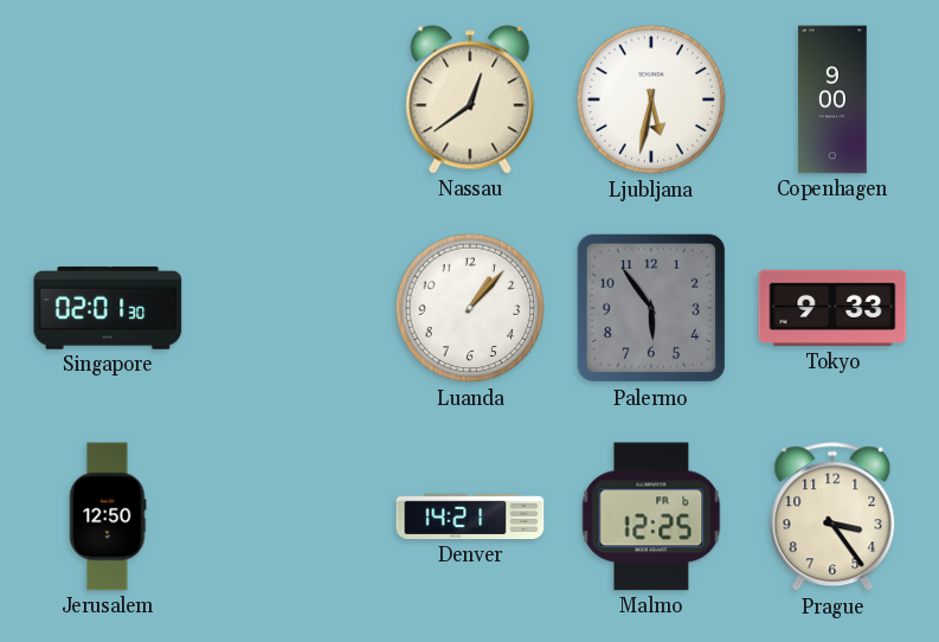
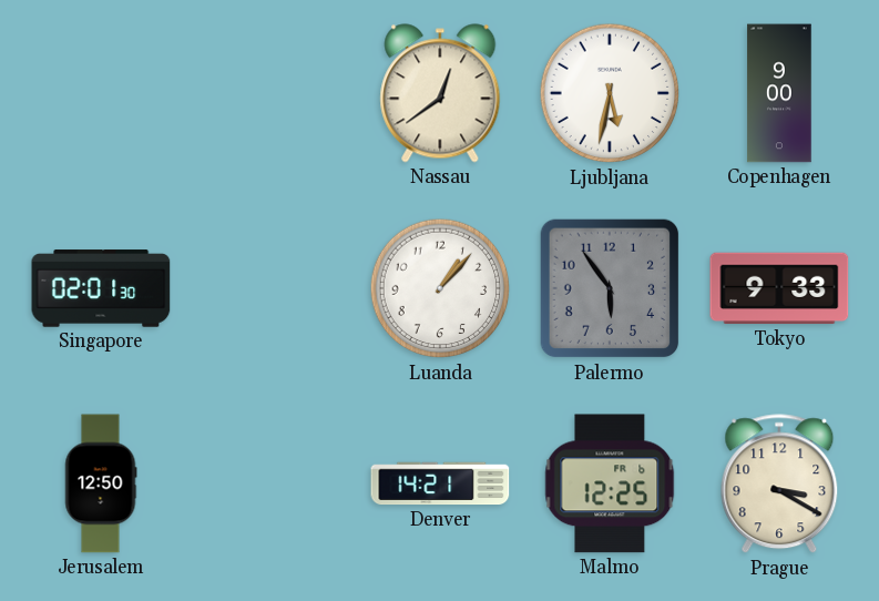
Prague: 3:24 -> 3:20
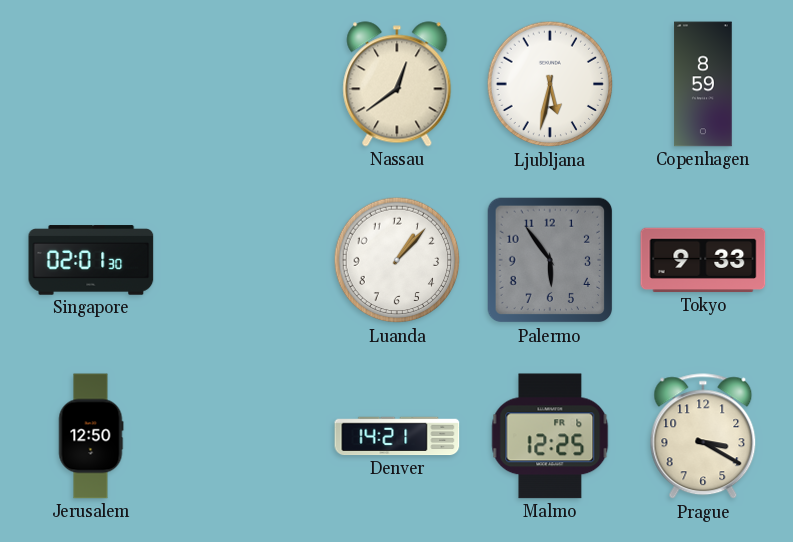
Copenhagen: 9:00 -> 8:59
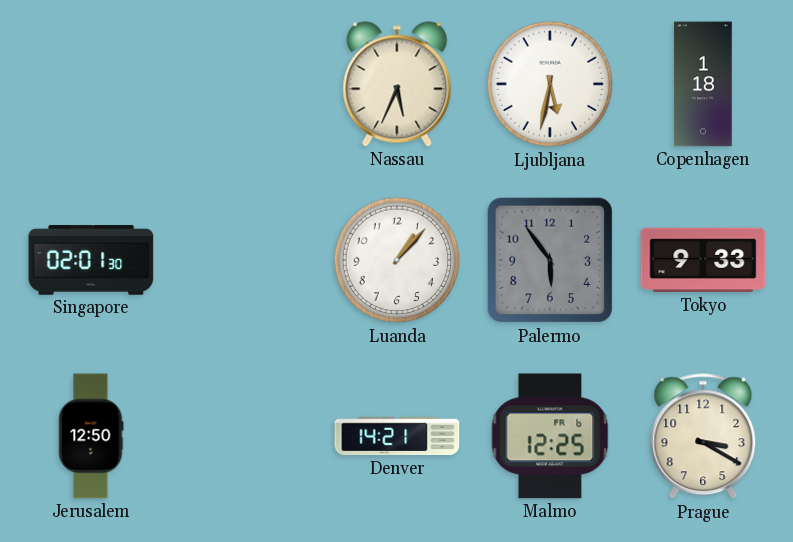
Nassau: 12:39 -> 5:34
Copenhagen: 8:59 -> 1:18
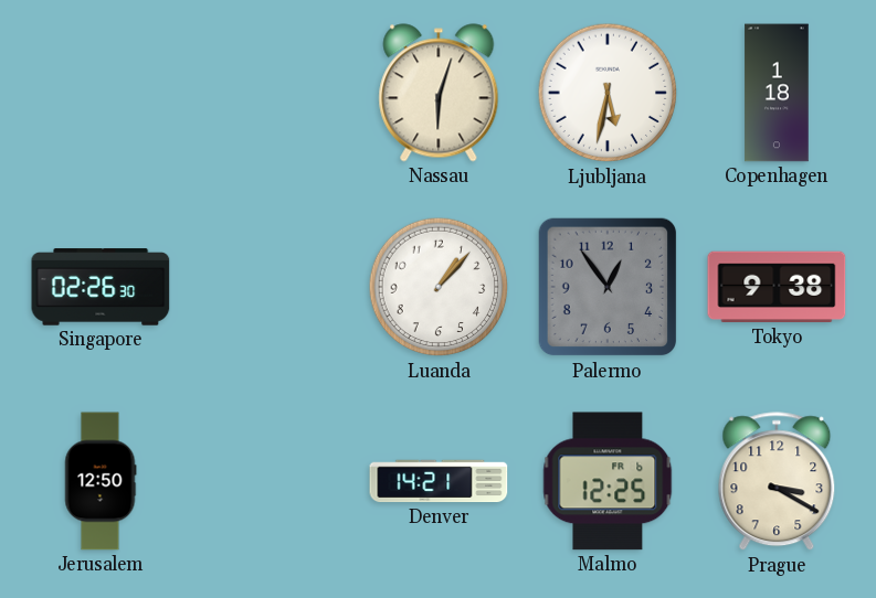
Nassau: 5:34 -> 6:03
Singapore: 02:01 -> 02:26
Palermo: 5:54 -> 12:54
Tokyo: 9:33 -> 9:38
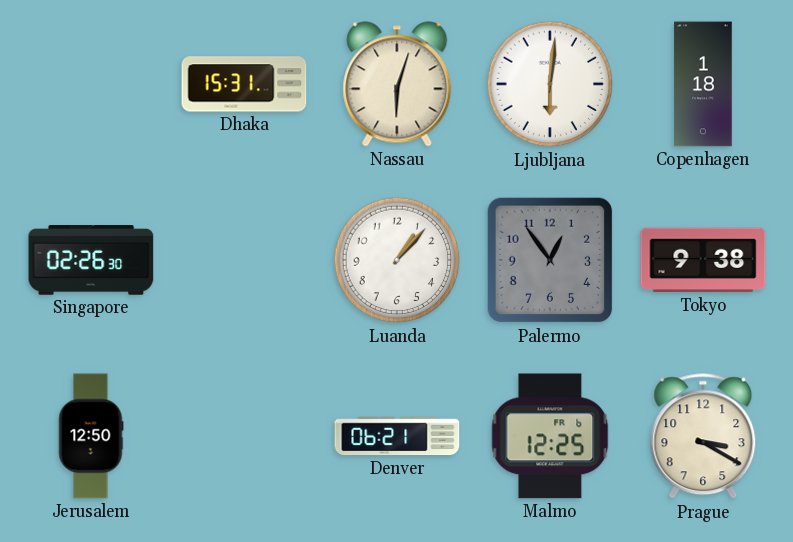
Dhaka: none -> 15:31
Ljubljana: 5:32 -> 6:01
Denver: 14:21 -> 06:21
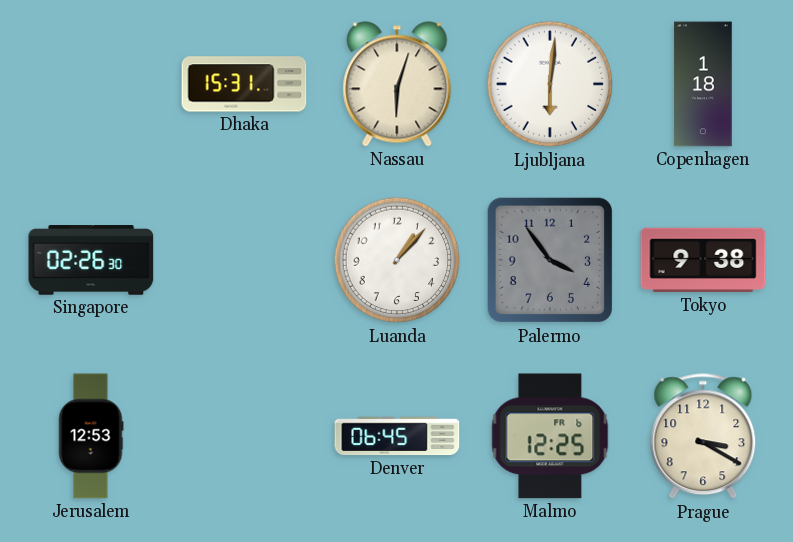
Palermo: 12:54 -> 3:54
Jerusalem: 12:50 -> 12:53
Denver: 06:21 -> 06:45
